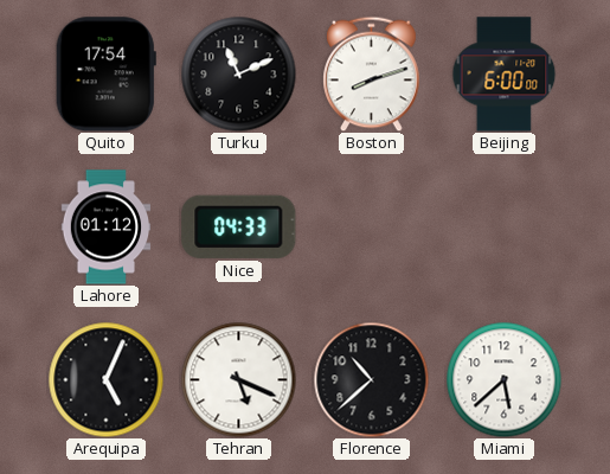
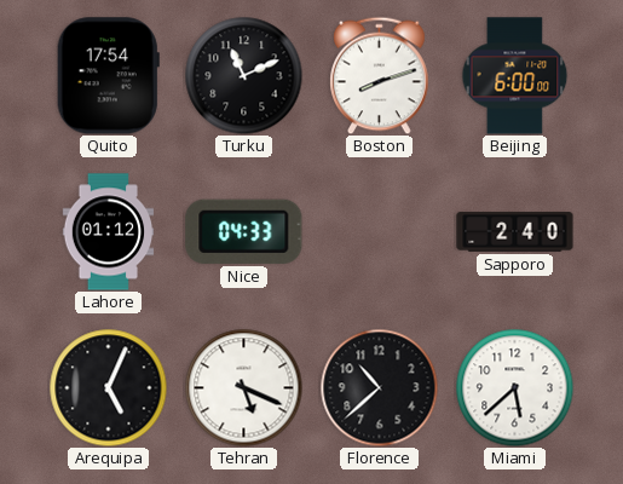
Sapporo: none -> 2:40
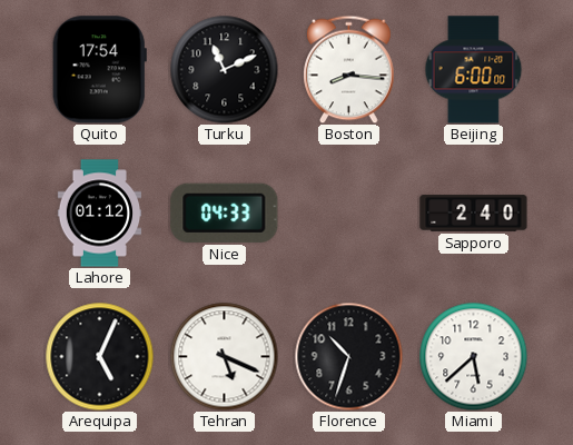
Boston: 8:12 -> 8:16
Florence: 10:38 -> 10:33
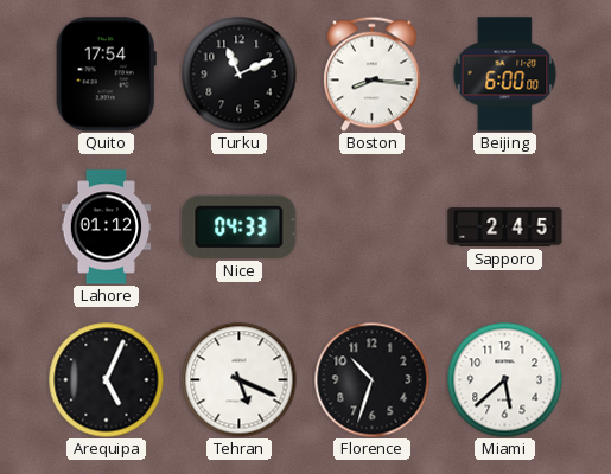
Sapporo: 2:40 -> 2:45
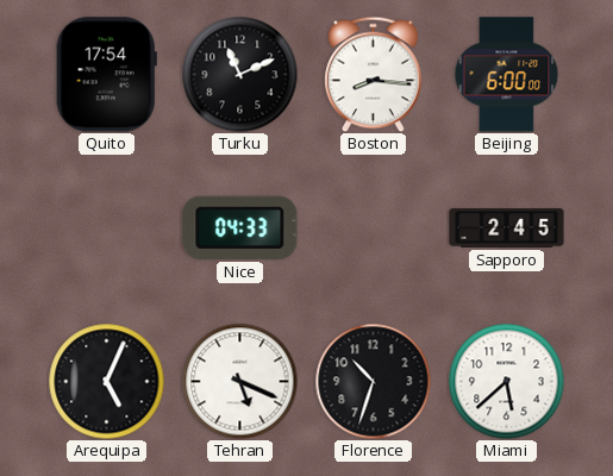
Lahore: 01:12 -> none
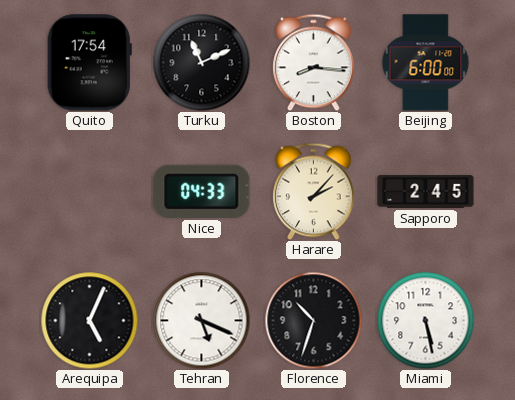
Harare: none -> 2:07
Miami: 5:38 -> 5:28
